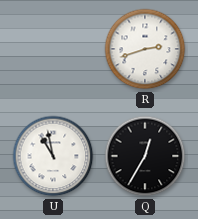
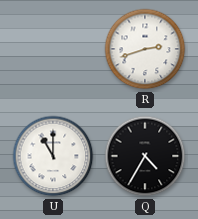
U: 10:58 -> 11:00
Q: 12:35 -> 4:35
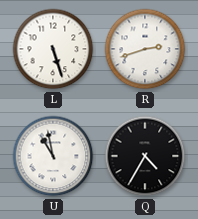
L: none -> 5:27
U: 11:00 -> 10:58
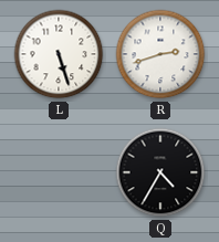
U: 10:58 -> none
